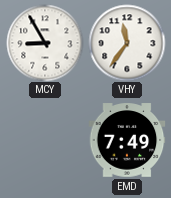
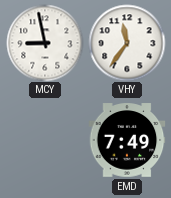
MCY: 8:55 -> 8:58
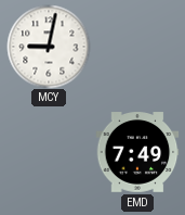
MCY: 8:58 -> 9:02
VHY: 11:36 -> none
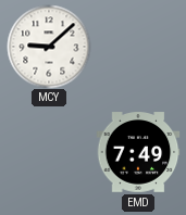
MCY: 9:02 -> 9:08
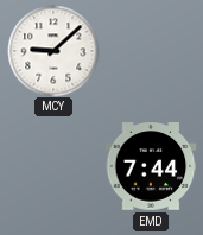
EMD: 7:49 -> 7:44
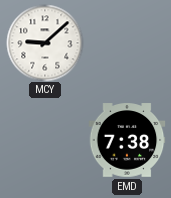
EMD: 7:44 -> 7:38
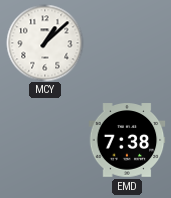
MCY: 9:08 -> 1:08
